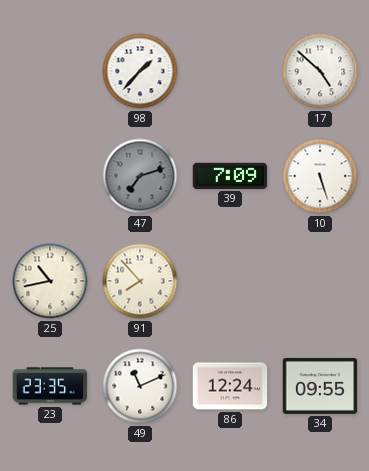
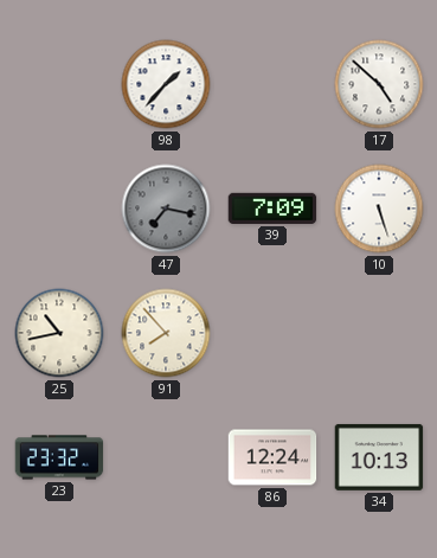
47: 7:12 -> 7:17
23: 23:35 -> 23:32
49: 11:11 -> none
34: 09:55 -> 10:13
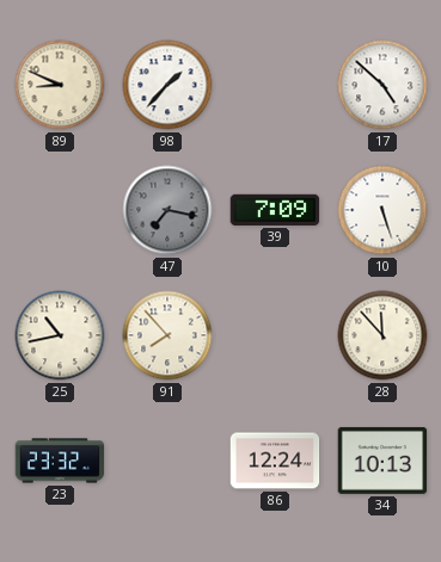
89: none -> 8:49
28: none -> 11:53
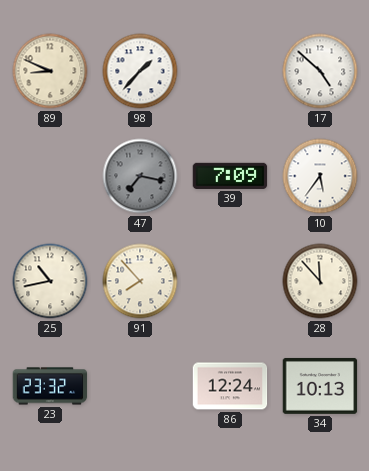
10: 5:27 -> 5:36
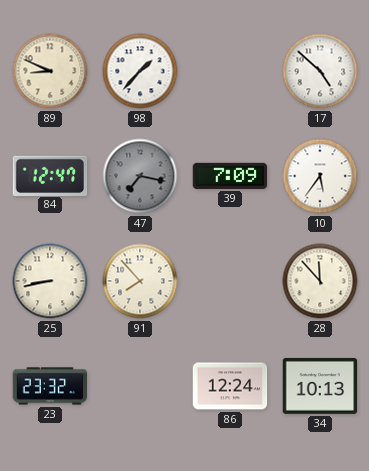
84: none -> 12:47
25: 10:43 -> 8:43
